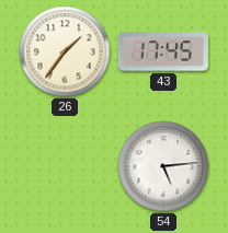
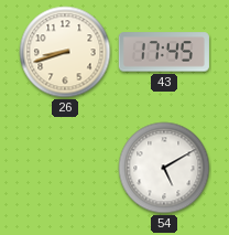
26: 1:36 -> 8:42
54: 5:14 -> 5:10
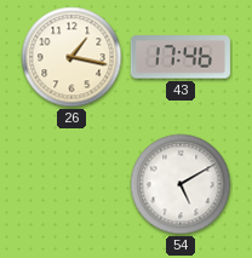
26: 8:42 -> 1:17
43: 17:45 -> 17:46
